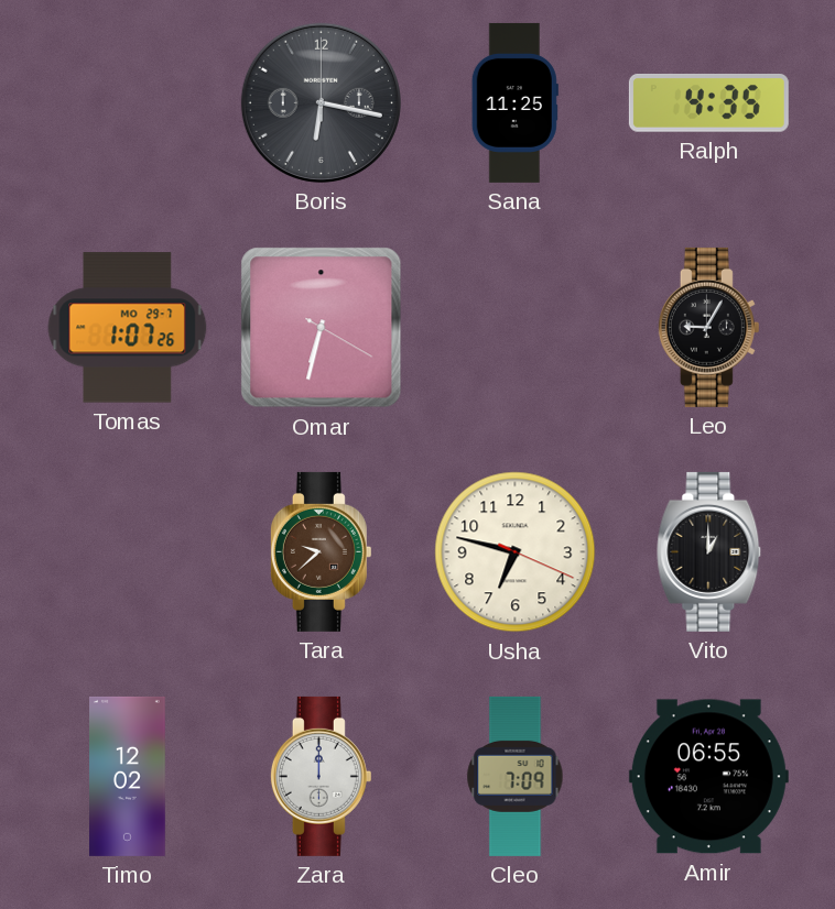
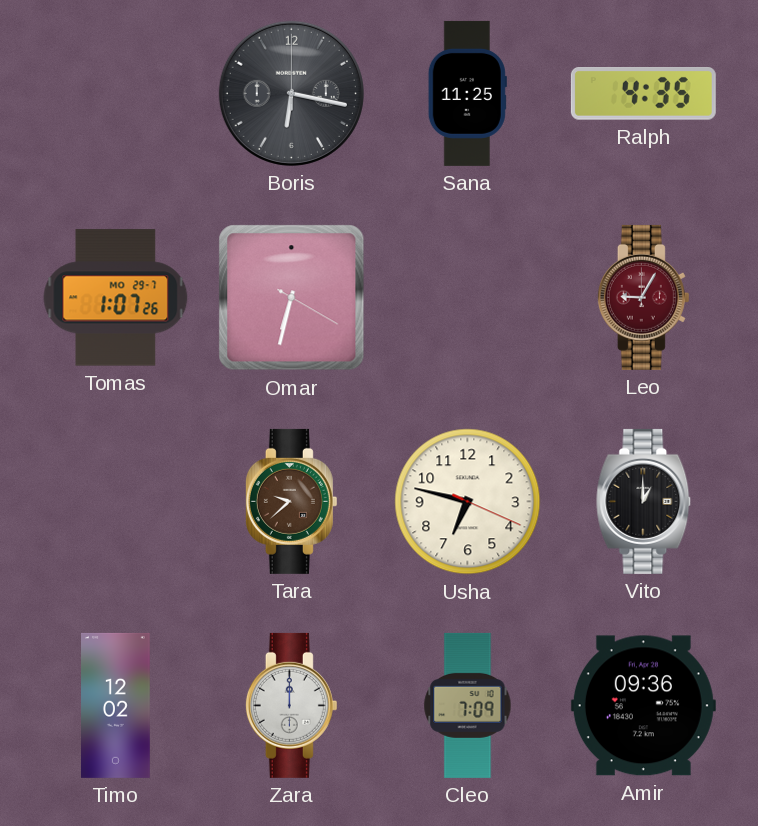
Leo dial: black -> burgundy
Amir: 06:55 -> 09:36
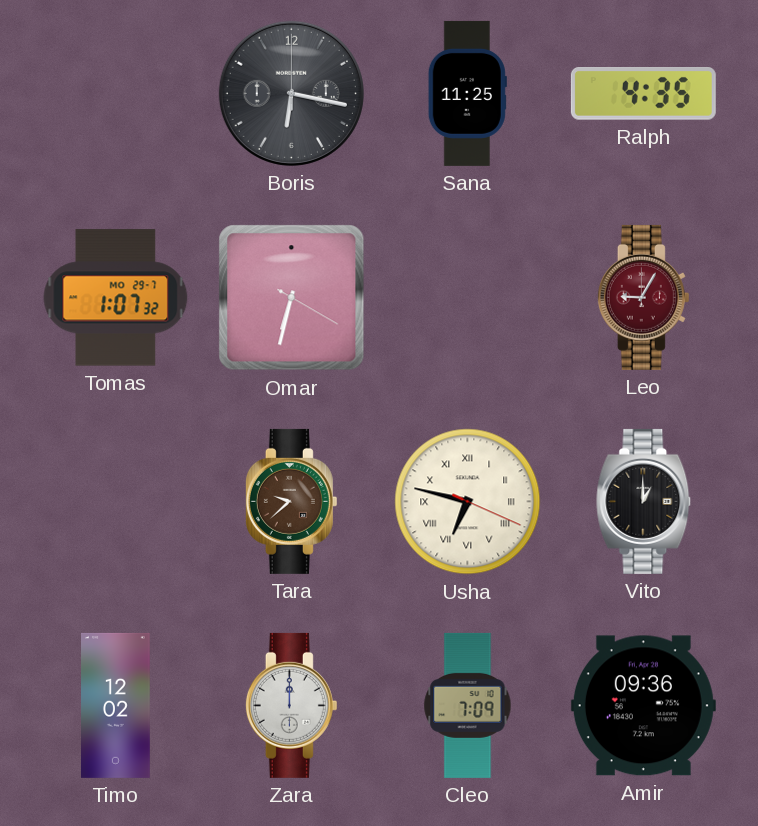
Tomas: 1:07:26 -> 1:07:32
Usha numerals: Arabic -> Roman
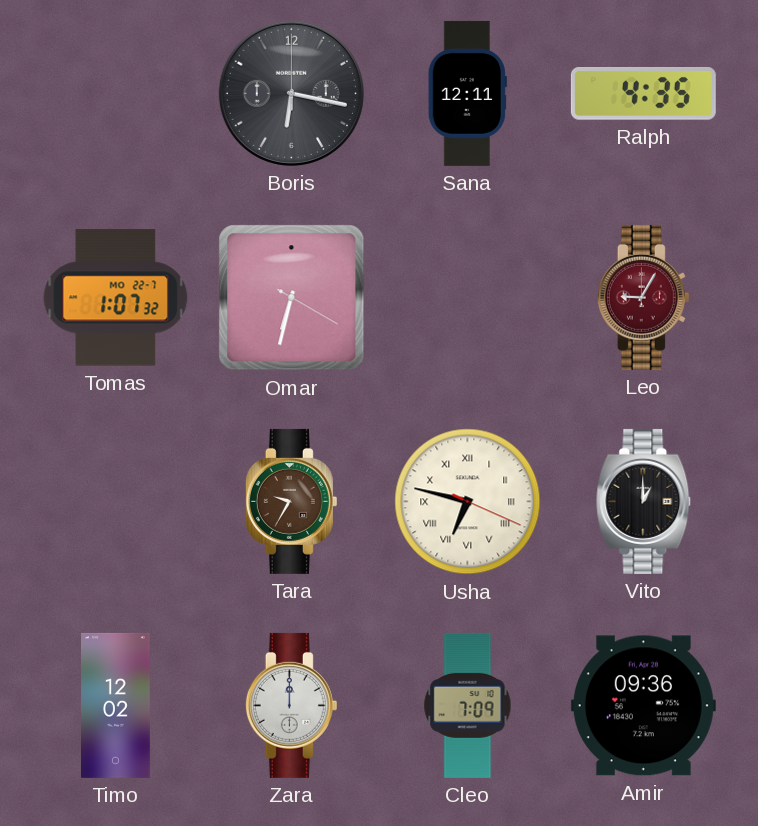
Sana: 11:25 -> 12:11
Tomas date: MO 29-7 -> MO 22-7
Tara: 9:38 -> 9:35
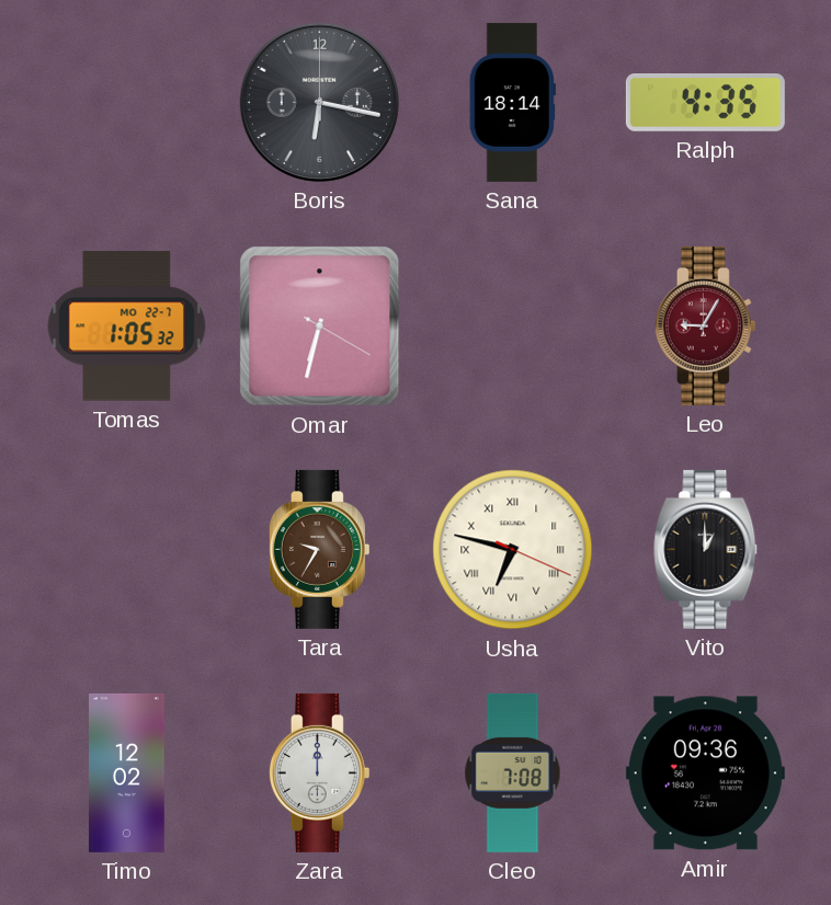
Sana: 12:11 -> 18:14
Tomas: 1:07 -> 1:05
Cleo: 7:09 -> 7:08
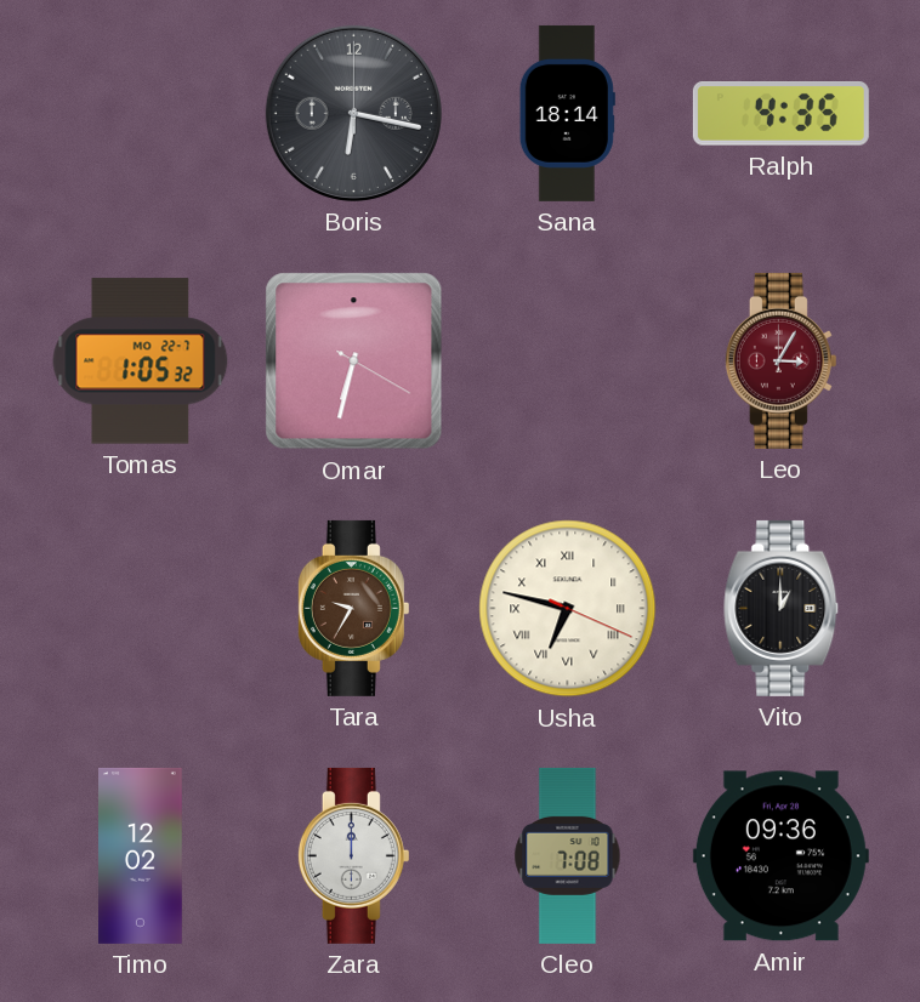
Leo: 9:05 -> 3:05
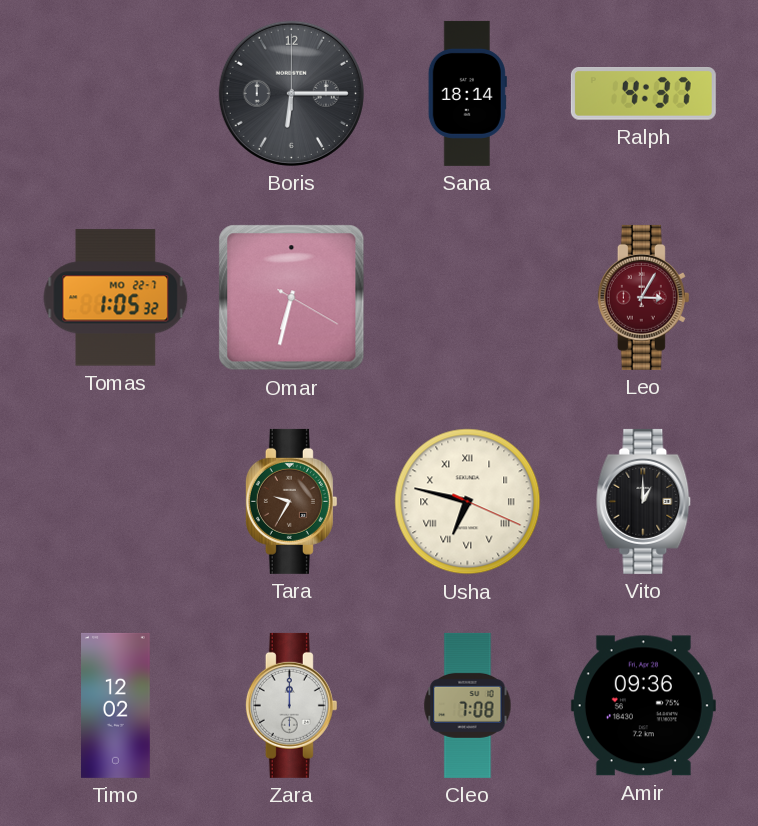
Boris: 6:17 -> 6:15
Ralph: 4:35 -> 4:37
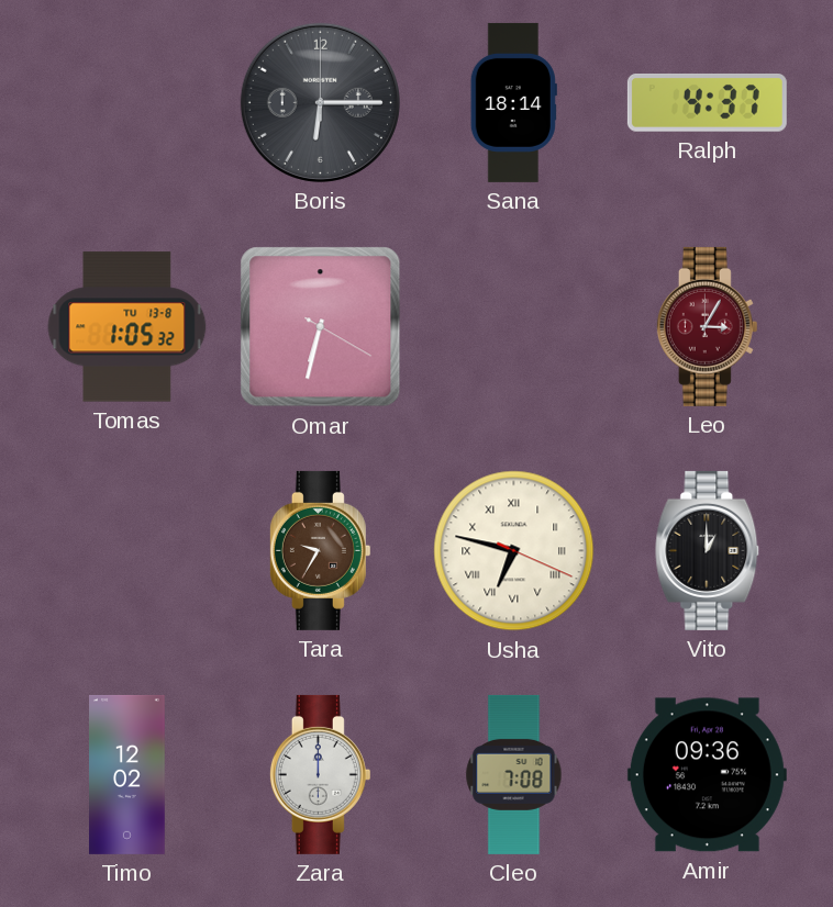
Tomas date: MO 22-7 -> TU 13-8
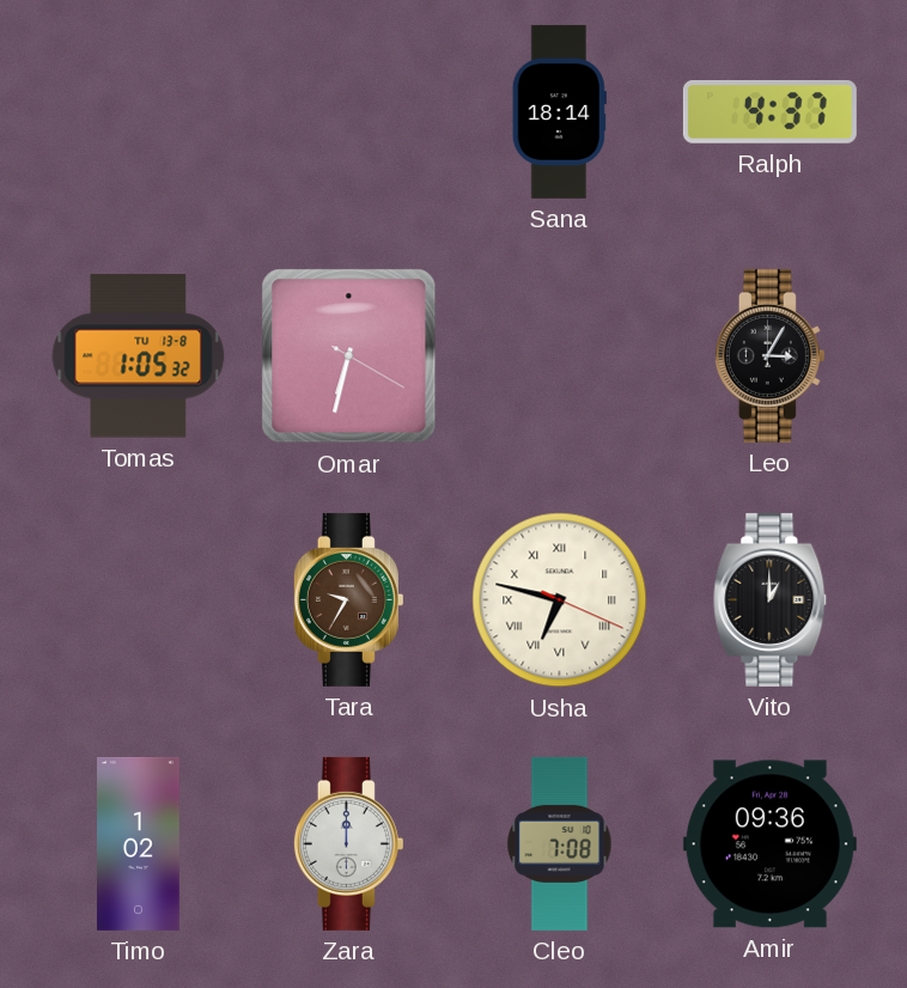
Boris: 6:15 -> none
Leo dial: burgundy -> black
Timo: 12:02 -> 1:02
